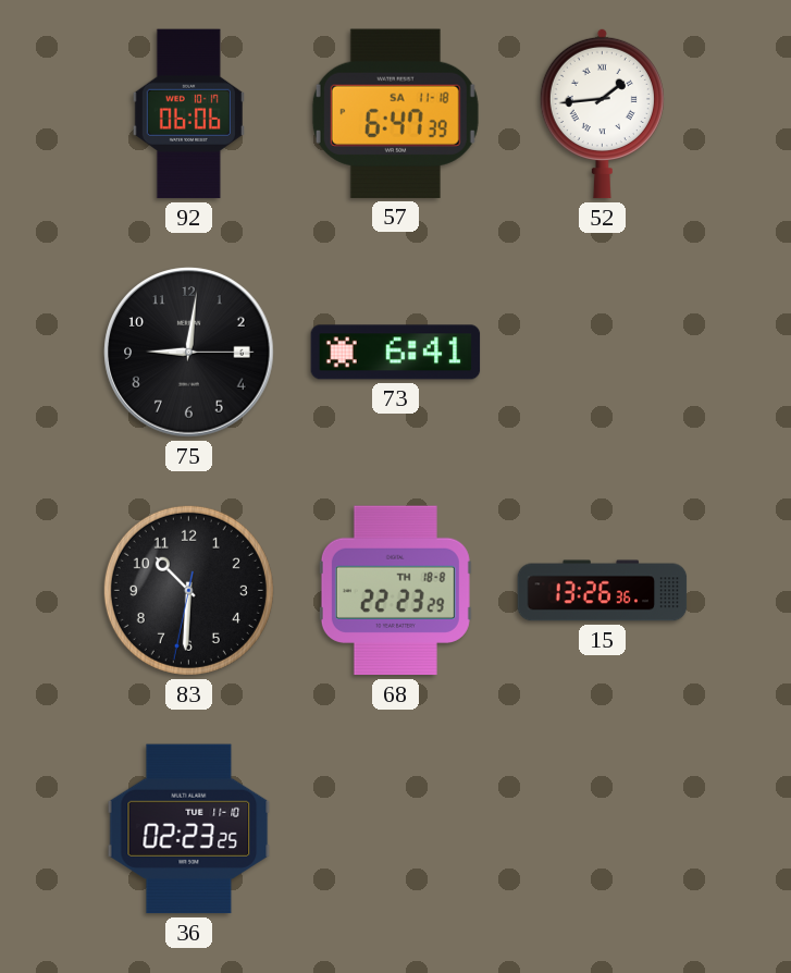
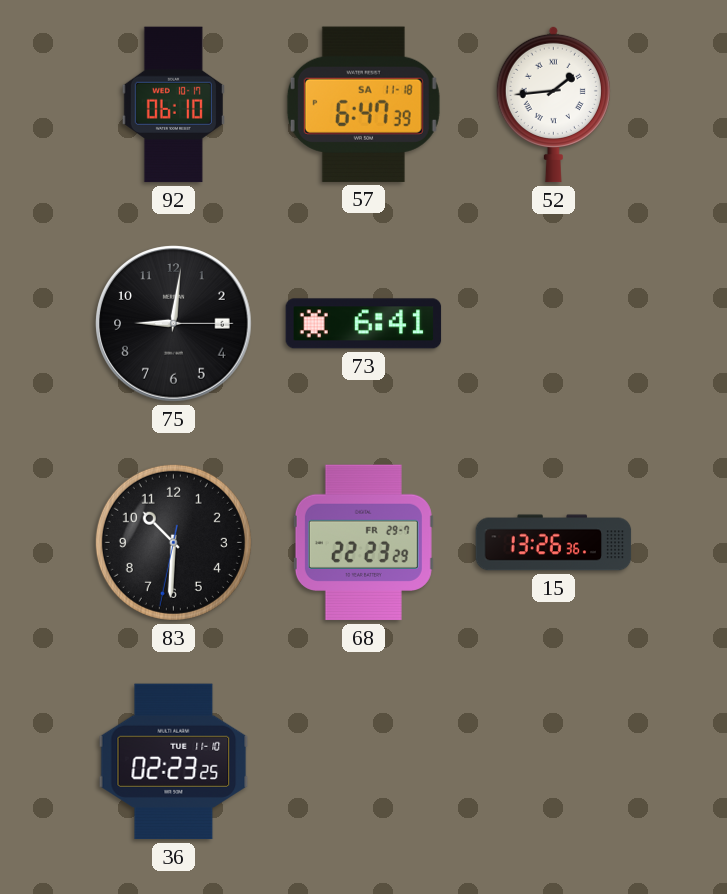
92: 06:06 -> 06:10
68 date: TH 18-8 -> FR 29-7
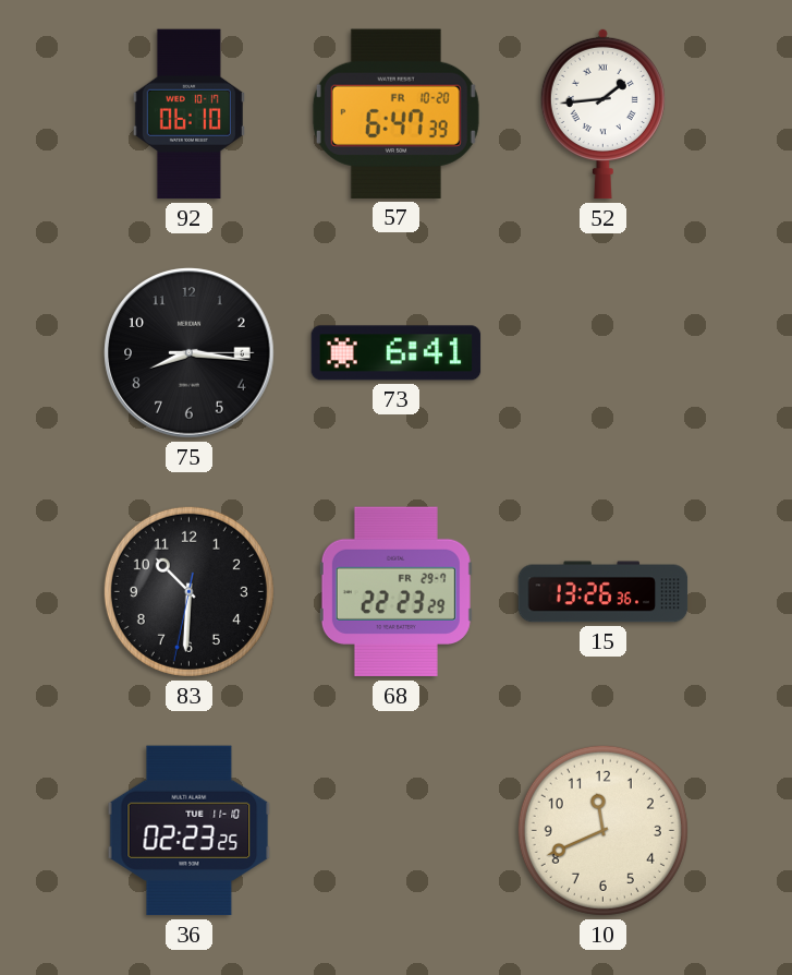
57 date: SA 11-18 -> FR 10-20
75: 9:01 -> 8:16
10: none -> 11:41
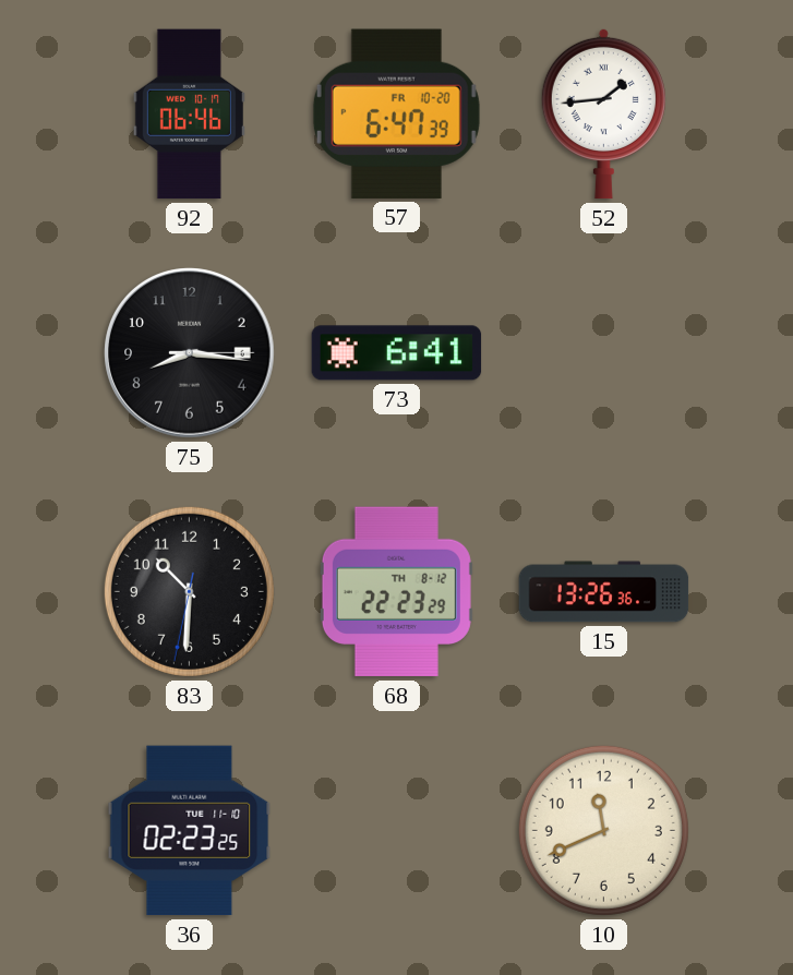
92: 06:10 -> 06:46
68 date: FR 29-7 -> TH 8-12
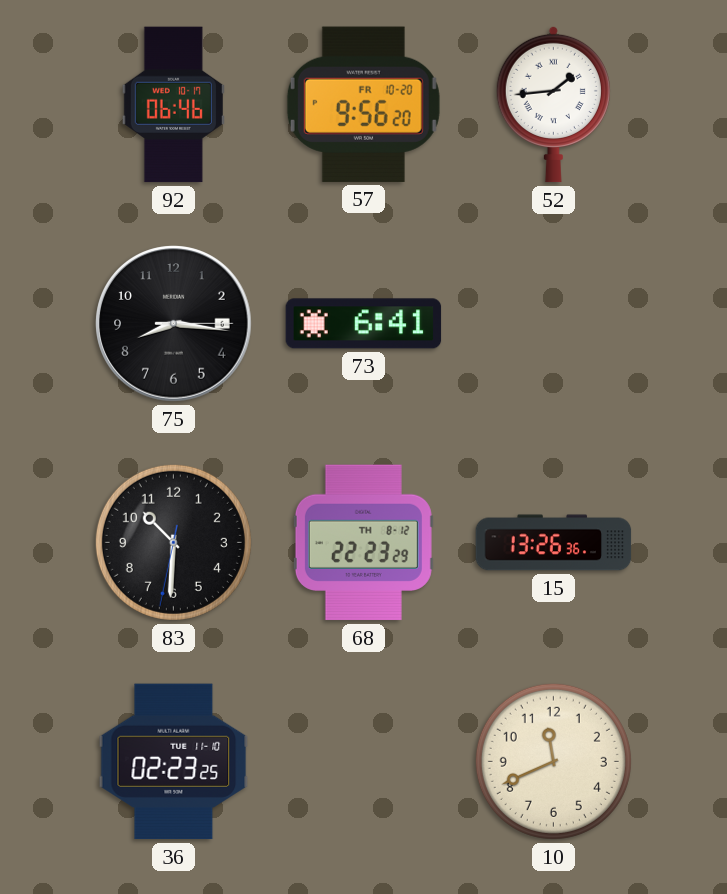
57: 6:47 -> 9:56
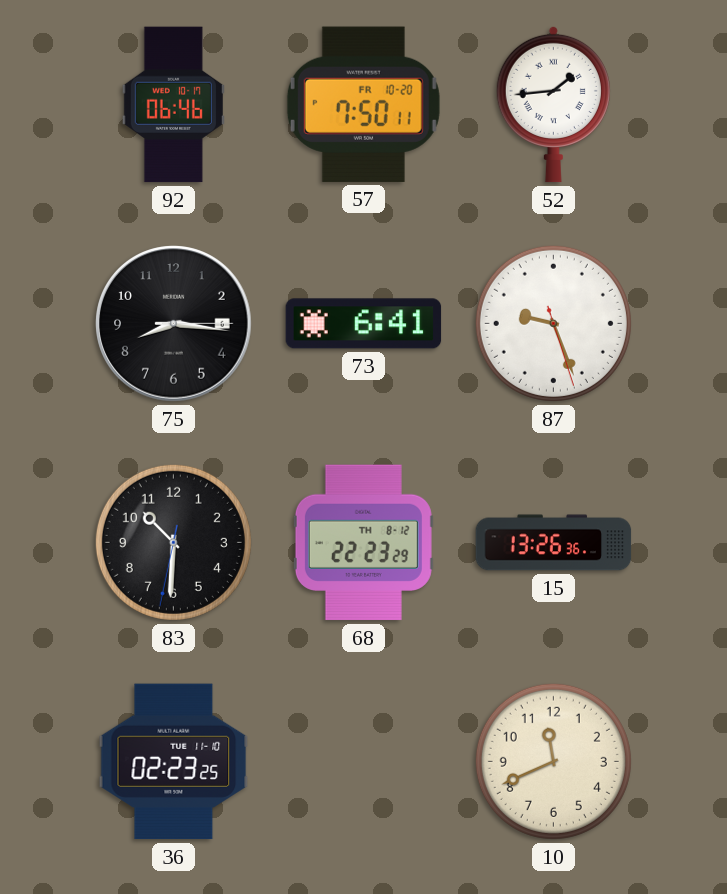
57: 9:56 -> 7:50
87: none -> 9:26
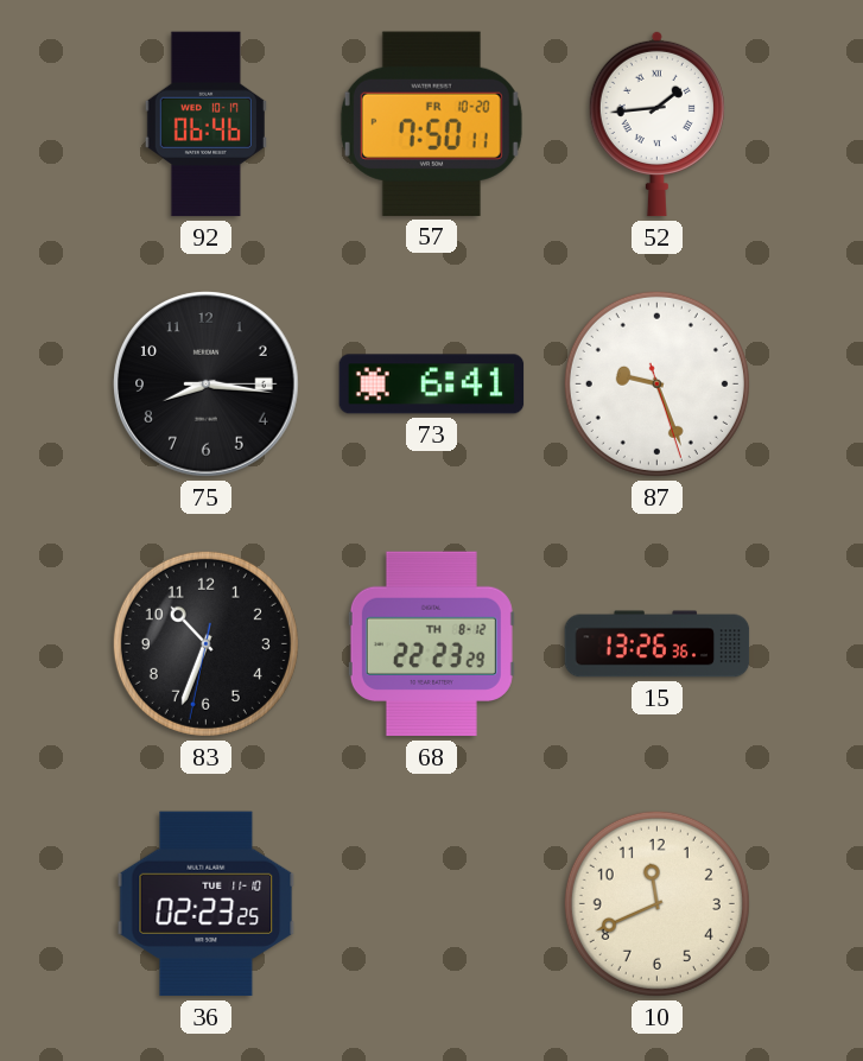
83: 10:30 -> 10:33
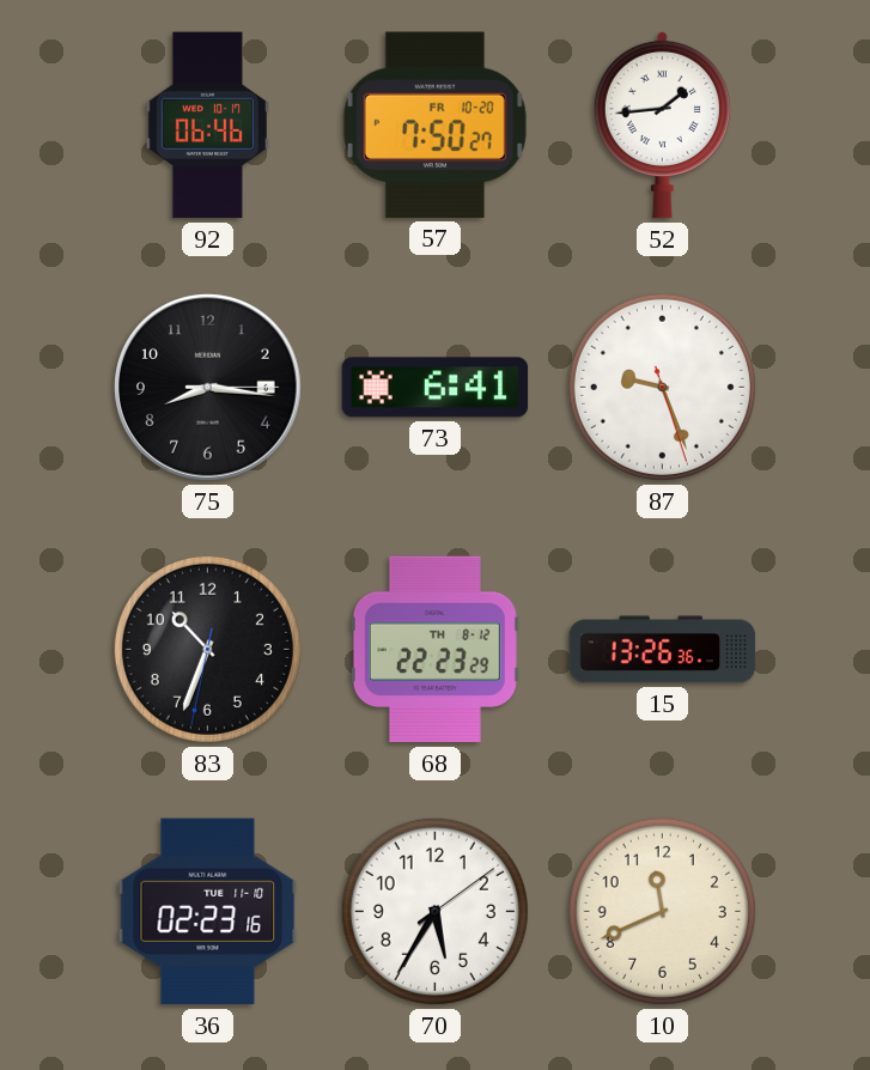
57: 7:50:11 -> 7:50:27
36: 02:23:25 -> 02:23:16
70: none -> 5:35
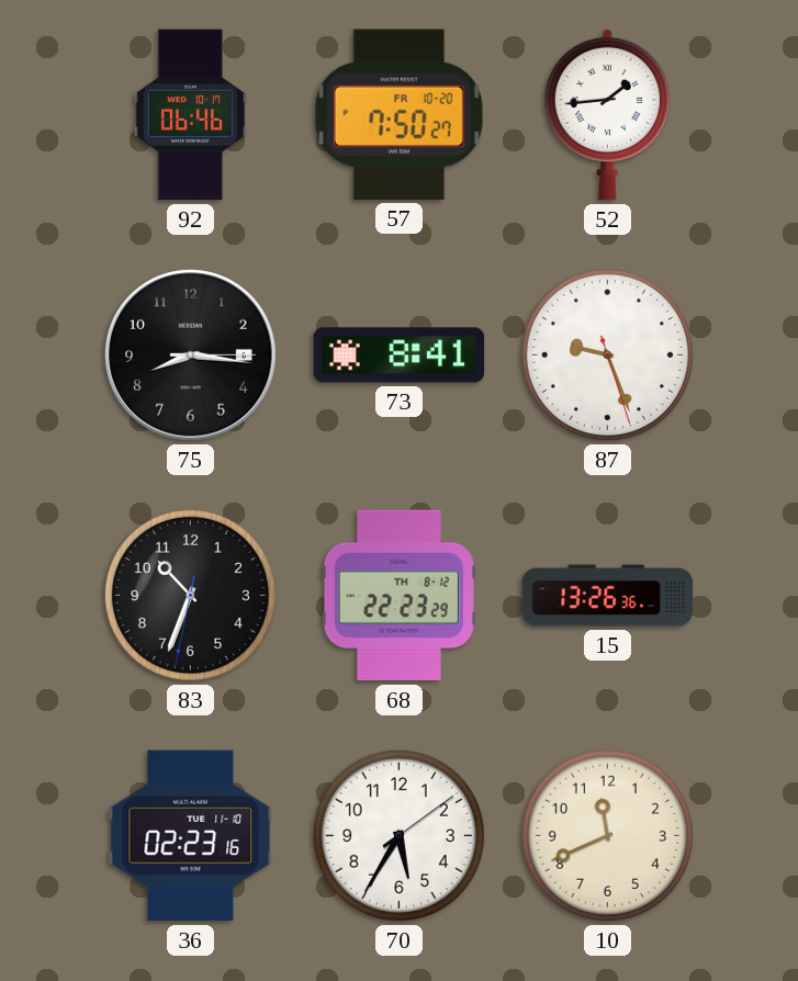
73: 6:41 -> 8:41
